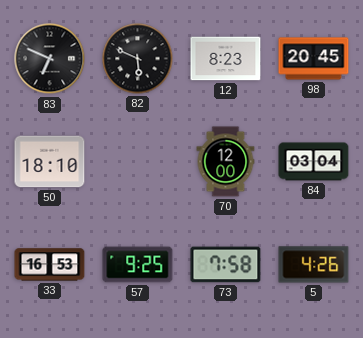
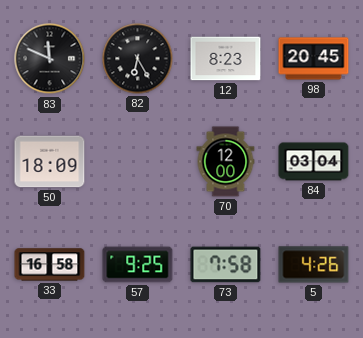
83: 6:49 -> 11:49
82: 5:49 -> 6:25
50: 18:10 -> 18:09
33: 16:53 -> 16:58
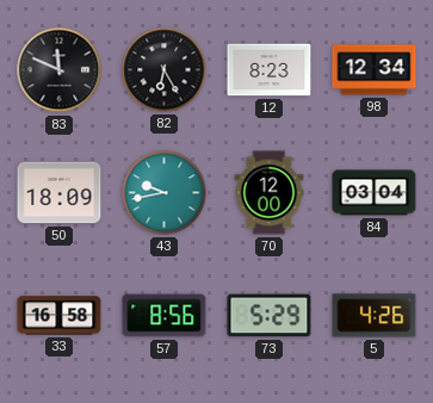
98: 20:45 -> 12:34
43: none -> 9:43
57: 9:25 -> 8:56
73: 7:58 -> 5:29
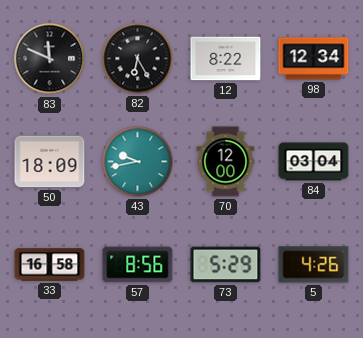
12: 8:23 -> 8:22
